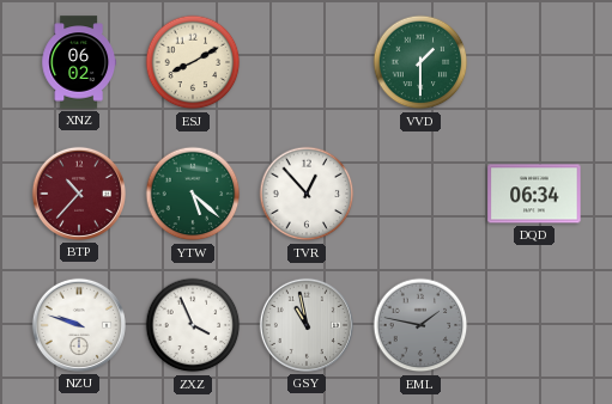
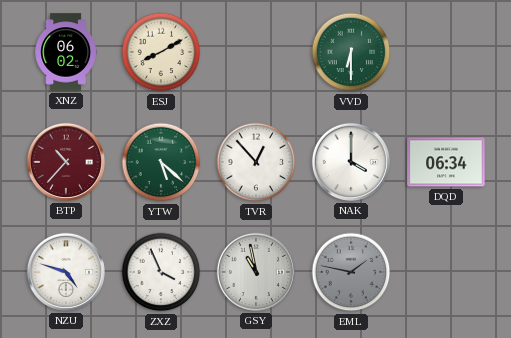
VVD: 1:30 -> 6:30
NAK: none -> 4:00
NZU: 9:48 -> 4:48
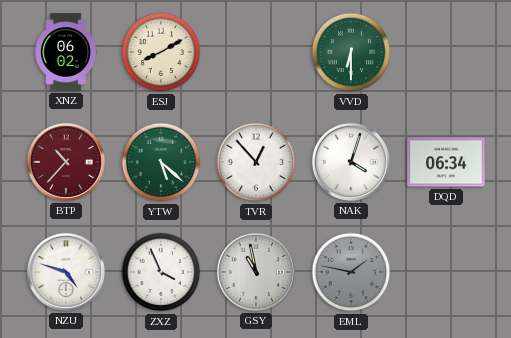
NAK: 4:00 -> 4:03
